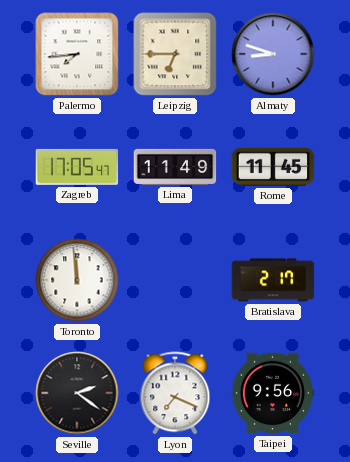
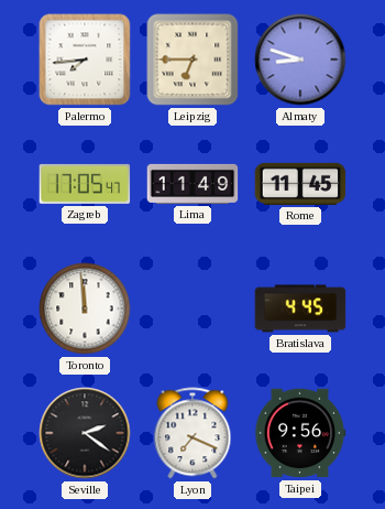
Bratislava: 2:17 -> 4:45
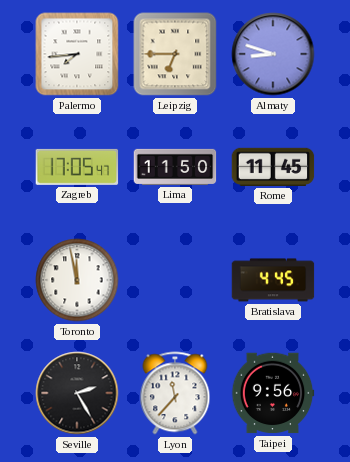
Lima: 11:49 -> 11:50
Toronto: 11:59 -> 11:58
Seville: 2:21 -> 2:25
Lyon: 7:19 -> 11:37
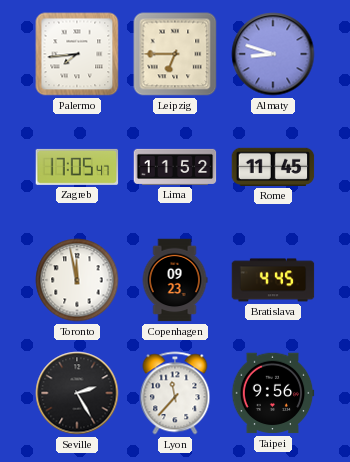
Lima: 11:50 -> 11:52
Copenhagen: none -> 09:23
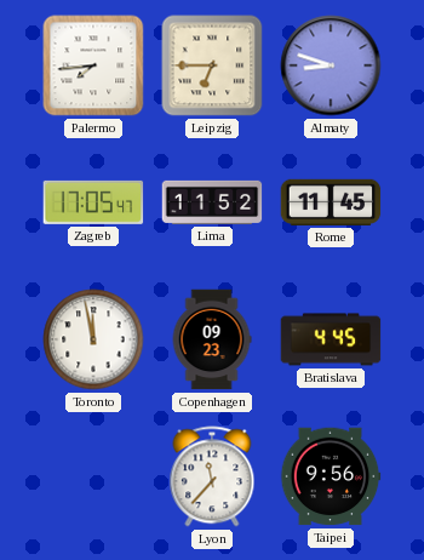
Seville: 2:25 -> none
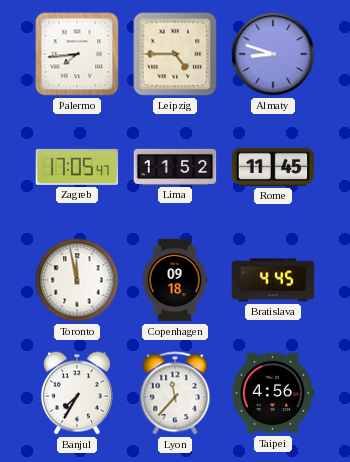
Leipzig: 6:45 -> 4:45
Copenhagen: 09:23 -> 09:18
Banjul: none -> 7:35
Taipei: 9:56 -> 4:56
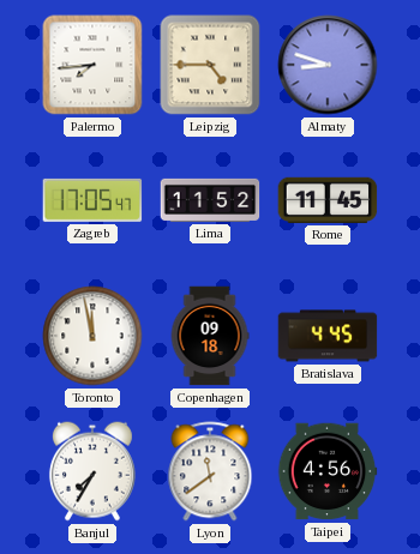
Lyon: 11:37 -> 11:39
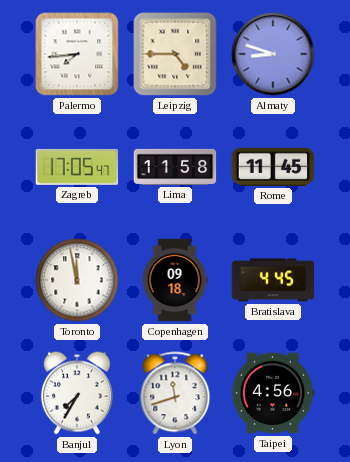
Lima: 11:52 -> 11:58
Lyon: 11:39 -> 11:42
